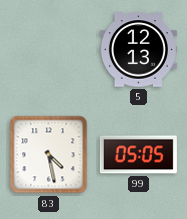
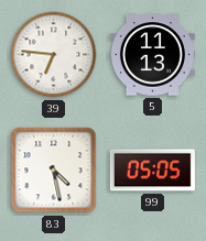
39: none -> 6:46
5: 12:13 -> 11:13
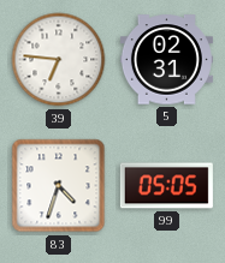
5: 11:13 -> 02:31
83: 4:28 -> 4:33
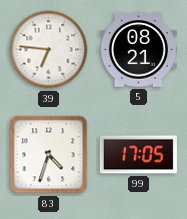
5: 02:31 -> 08:21
99: 05:05 -> 17:05
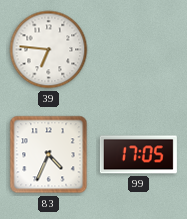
5: 08:21 -> none
83: 4:33 -> 4:34
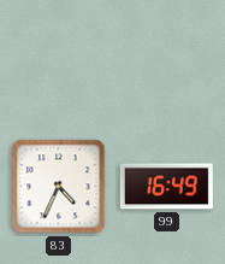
39: 6:46 -> none
99: 17:05 -> 16:49
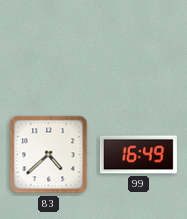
83: 4:34 -> 4:38
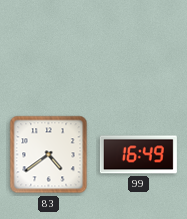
83: 4:38 -> 4:39
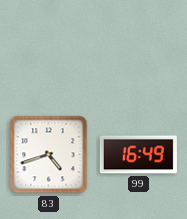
83: 4:39 -> 4:42
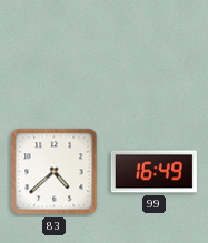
83: 4:42 -> 4:38
